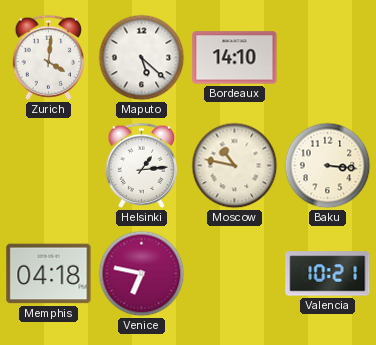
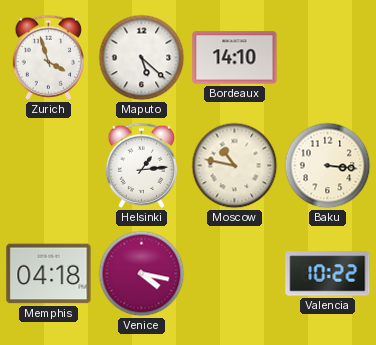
Zurich: 4:01 -> 3:57
Venice: 6:47 -> 4:17
Valencia: 10:21 -> 10:22
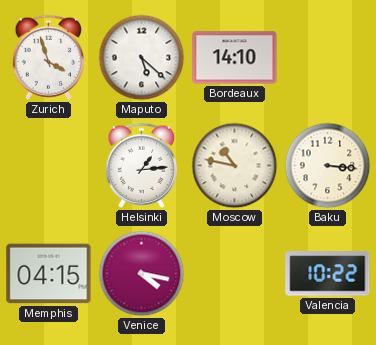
Memphis: 04:18 -> 04:15
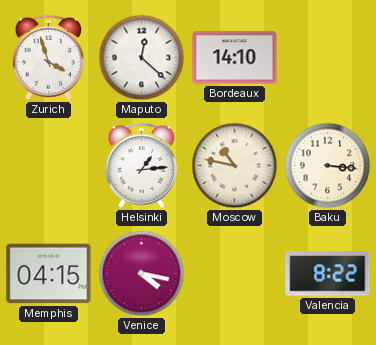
Maputo: 5:22 -> 12:22
Valencia: 10:22 -> 8:22
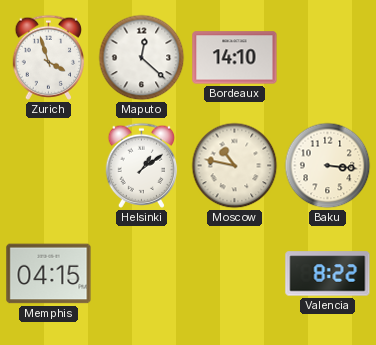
Helsinki: 1:14 -> 1:09
Venice: 4:17 -> none
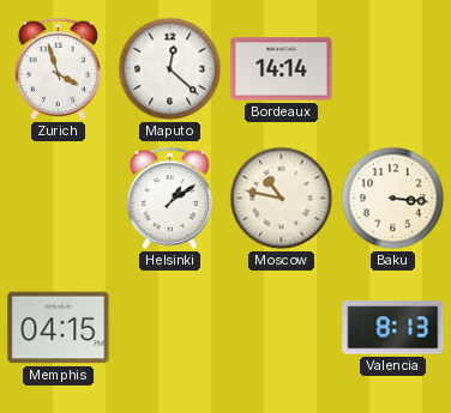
Bordeaux: 14:10 -> 14:14
Valencia: 8:22 -> 8:13
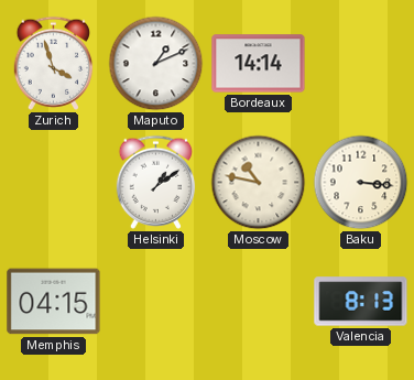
Maputo: 12:22 -> 1:11
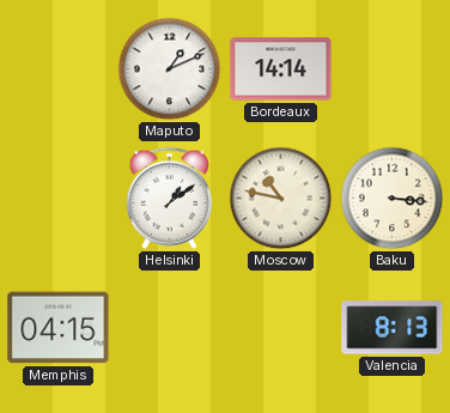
Zurich: 3:57 -> none
